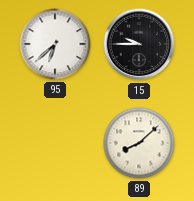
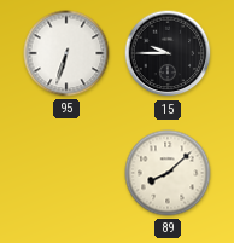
95: 6:38 -> 6:33
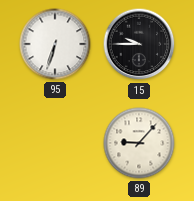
89: 8:08 -> 9:07
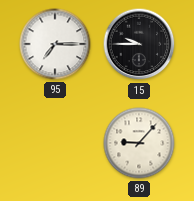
95: 6:33 -> 7:15
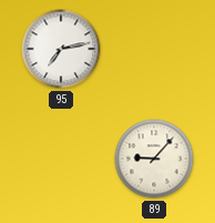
95: 7:15 -> 7:13
15: 9:45 -> none
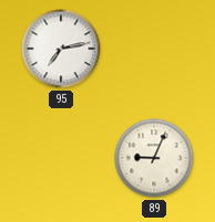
89: 9:07 -> 9:04
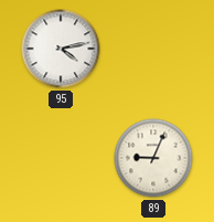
95: 7:13 -> 4:13
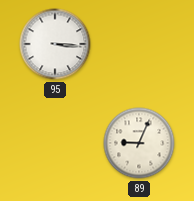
95: 4:13 -> 3:16
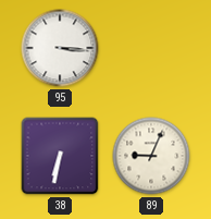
38: none -> 6:32
